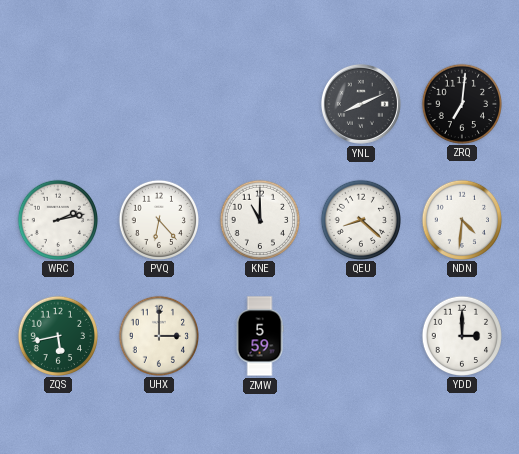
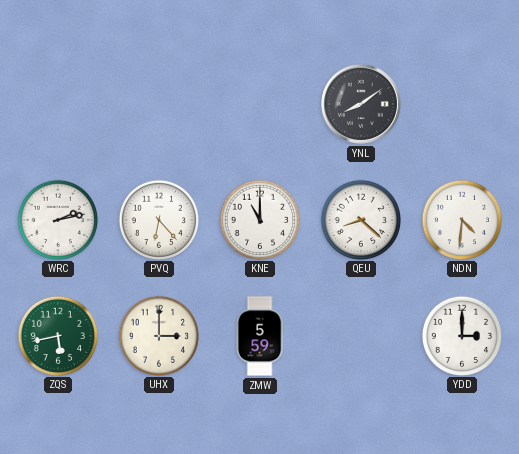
YNL: 8:11 -> 8:09
ZRQ: 7:01 -> none
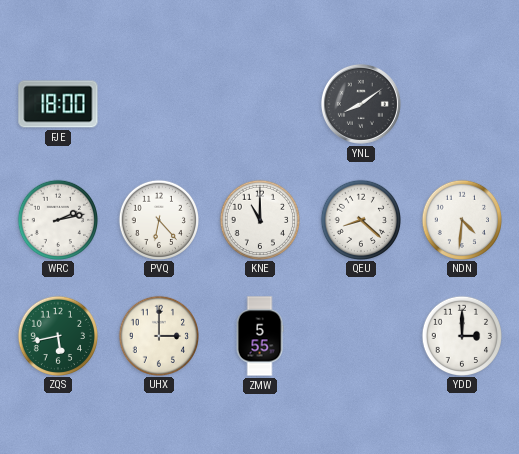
FJE: none -> 18:00
ZMW: 5:59 -> 5:55
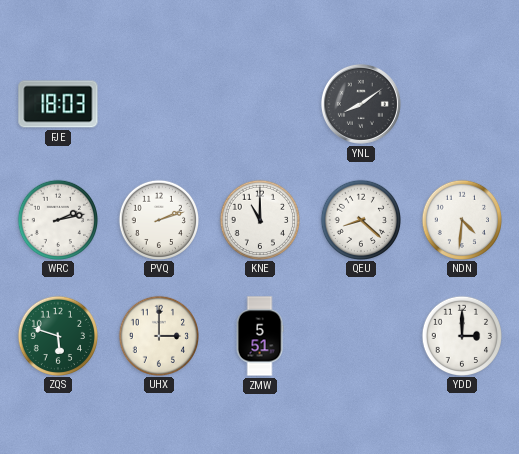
FJE: 18:00 -> 18:03
PVQ: 6:23 -> 2:12
ZQS: 5:43 -> 5:48
ZMW: 5:55 -> 5:51
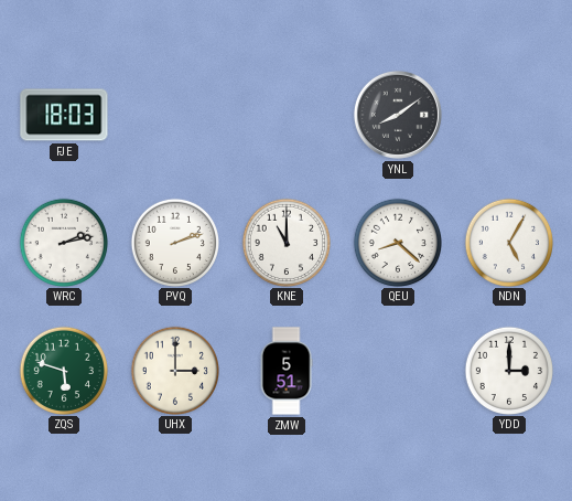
NDN: 4:31 -> 5:05
